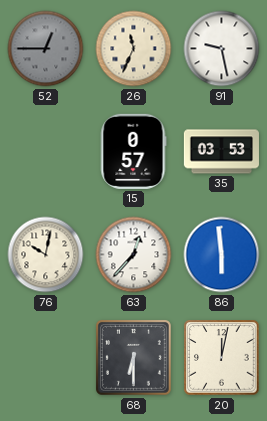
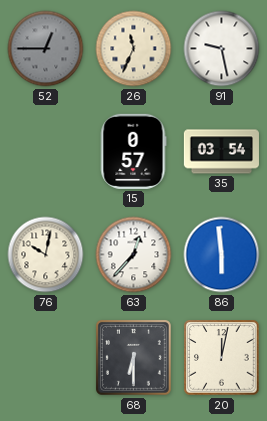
35: 03:53 -> 03:54
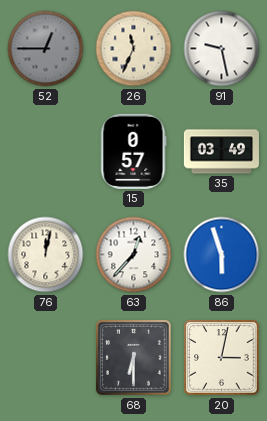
35: 03:54 -> 03:49
76: 10:02 -> 12:02
86: 5:59 -> 5:57
20: 12:02 -> 3:02
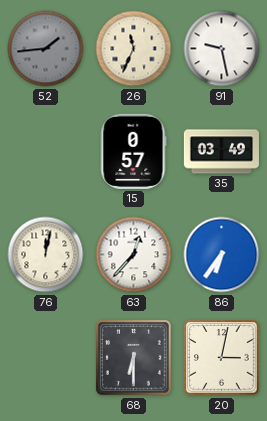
52: 12:45 -> 1:44
86: 5:57 -> 6:36
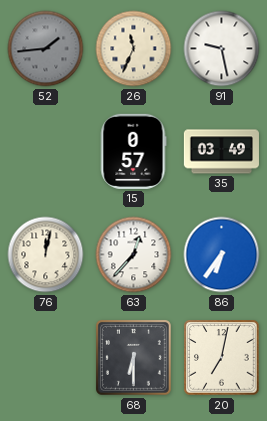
20: 3:02 -> 7:02
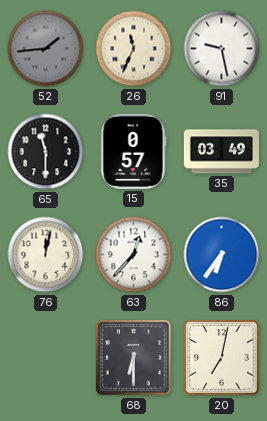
65: none -> 11:30
